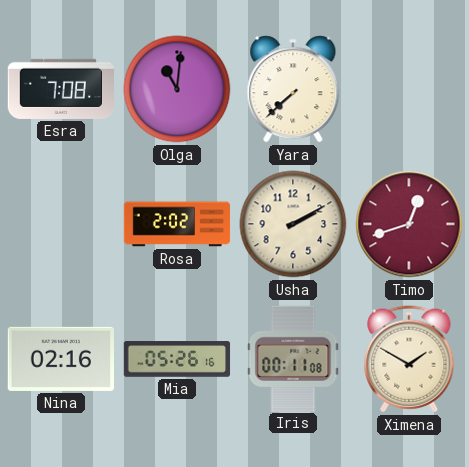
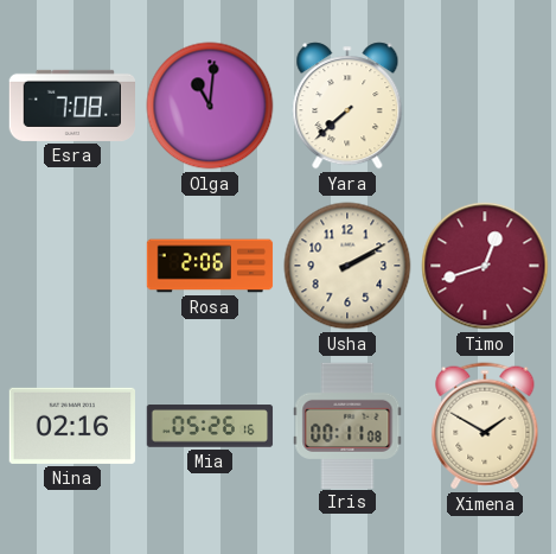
Rosa: 2:02 -> 2:06
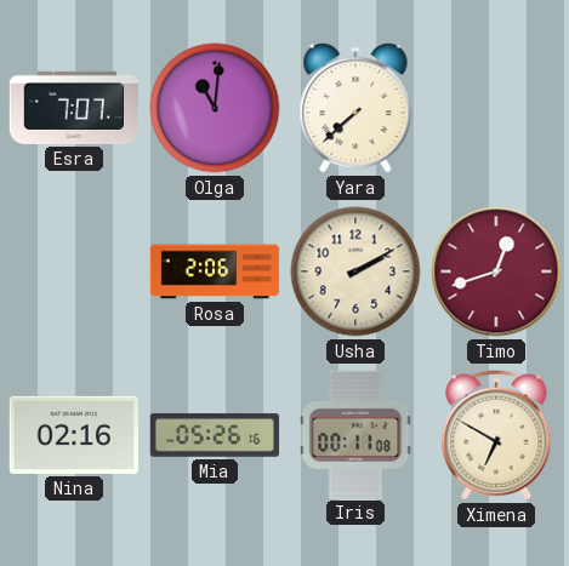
Esra: 7:08 -> 7:07
Ximena: 1:50 -> 6:50
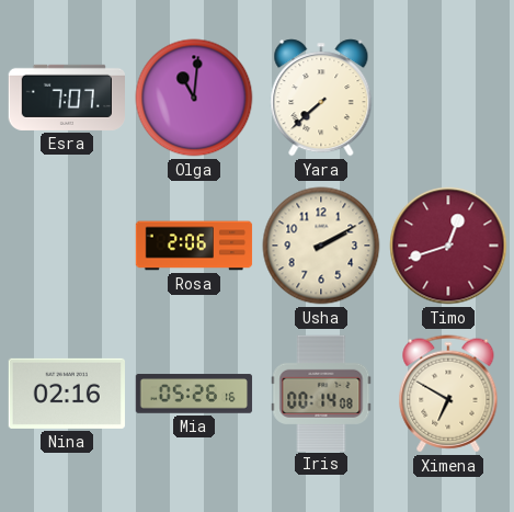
Iris: 00:11 -> 00:14
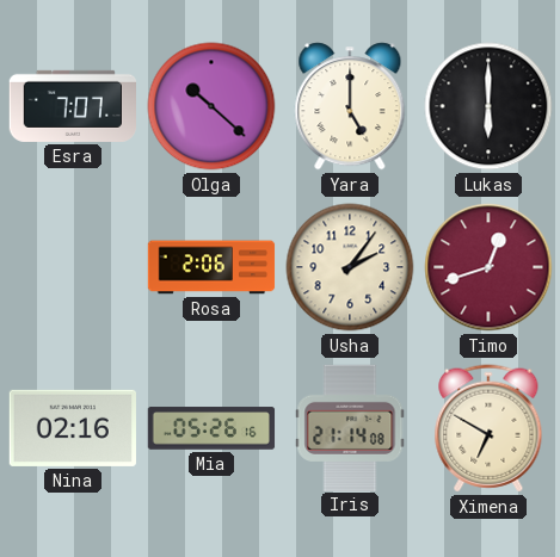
Olga: 11:01 -> 10:22
Yara: 7:38 -> 5:00
Lukas: none -> 6:00
Usha: 2:10 -> 2:06
Iris: 00:14 -> 21:14
